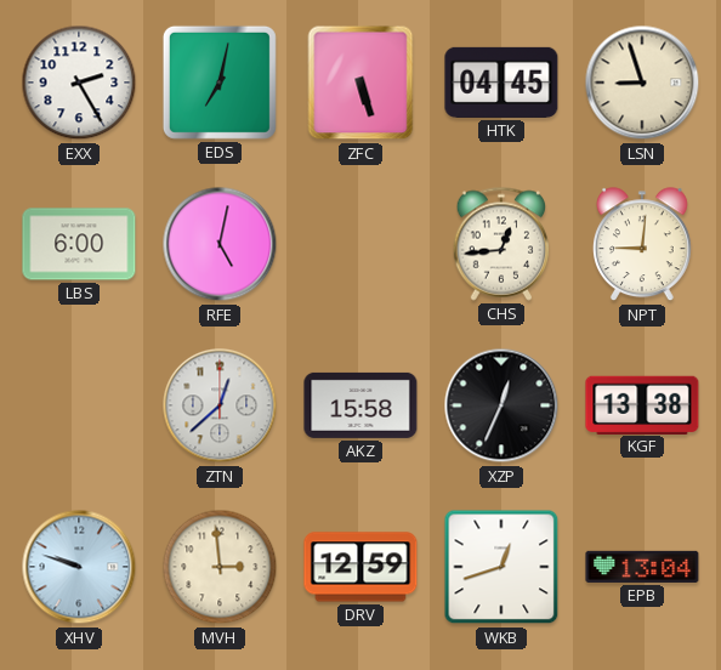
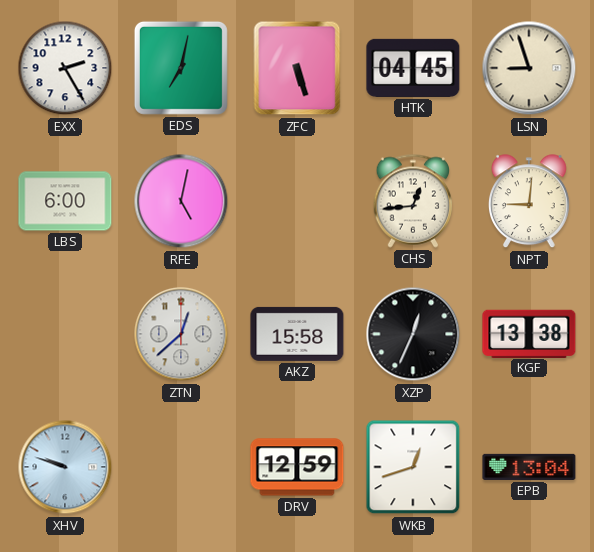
MVH: 2:59 -> none
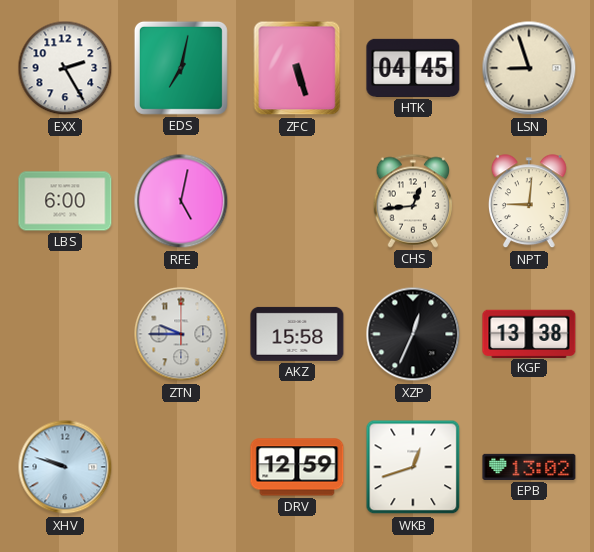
ZTN: 12:38 -> 9:45
EPB: 13:04 -> 13:02
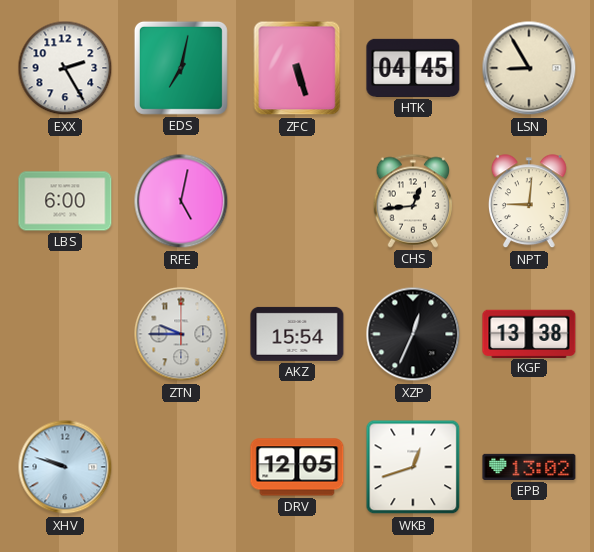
LSN: 8:57 -> 8:55
AKZ: 15:58 -> 15:54
DRV: 12:59 -> 12:05
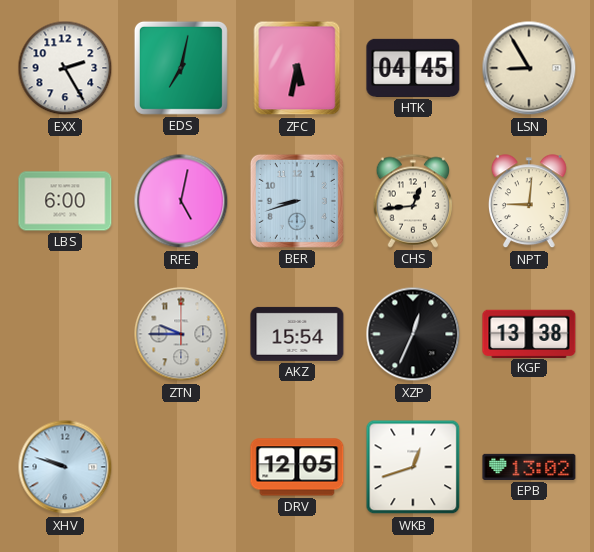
ZFC: 5:27 -> 5:32
BER: none -> 8:42
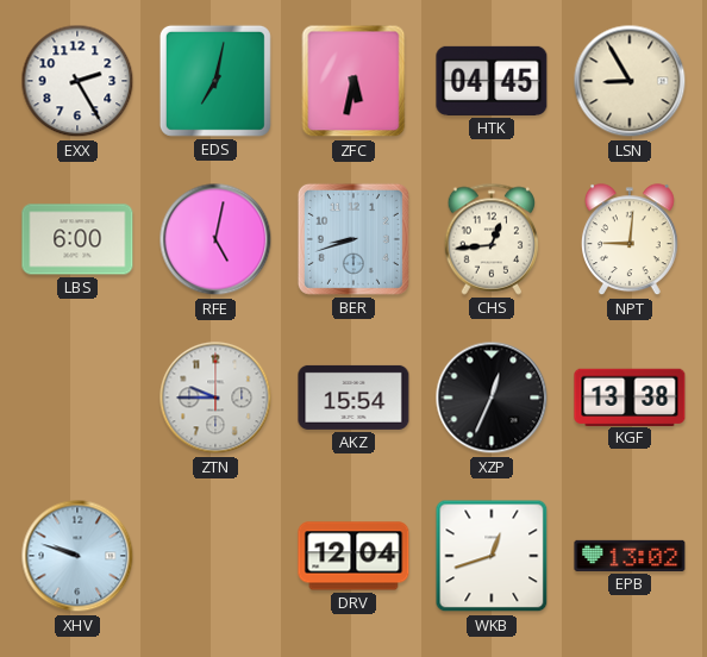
DRV: 12:05 -> 12:04
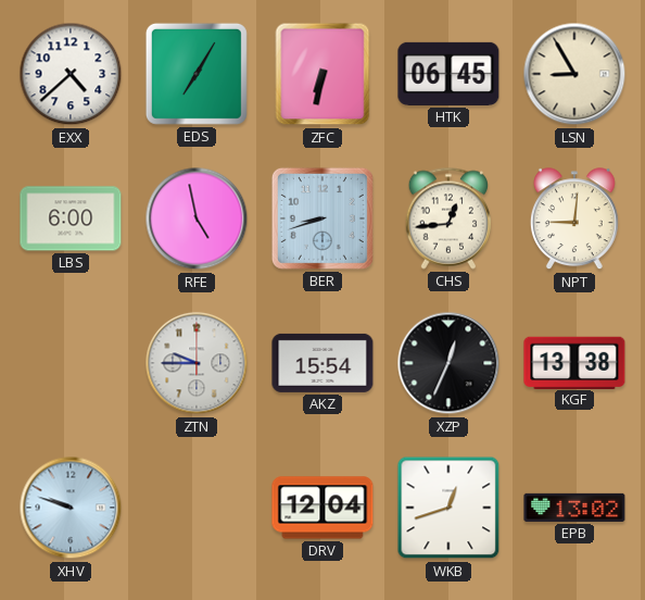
EXX: 2:25 -> 4:38
EDS: 7:02 -> 7:05
ZFC: 5:32 -> 6:32
HTK: 04:45 -> 06:45
RFE: 5:02 -> 4:58
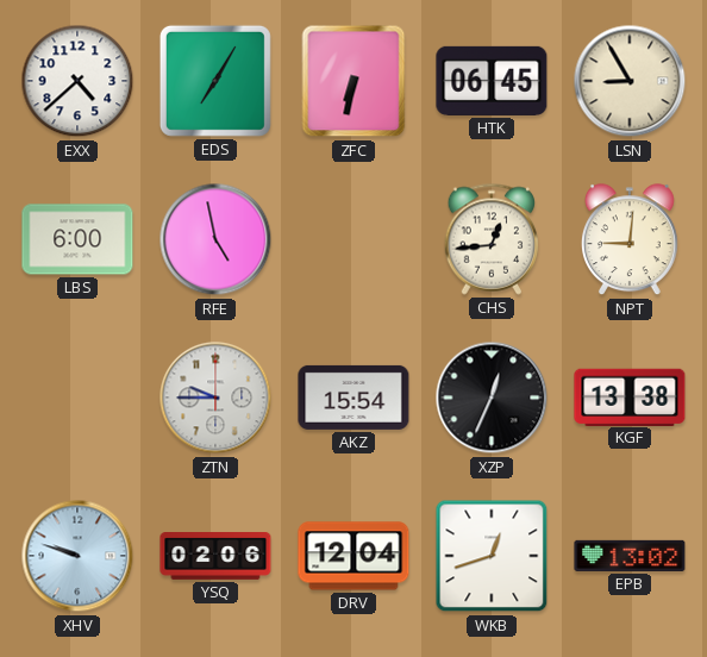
BER: 8:42 -> none
YSQ: none -> 02:06
